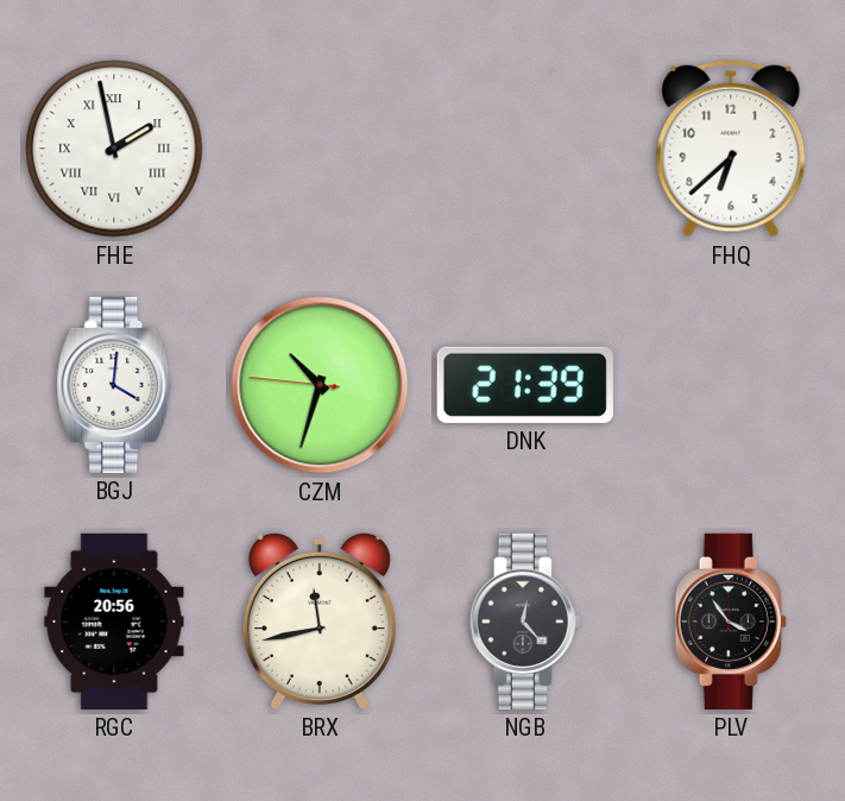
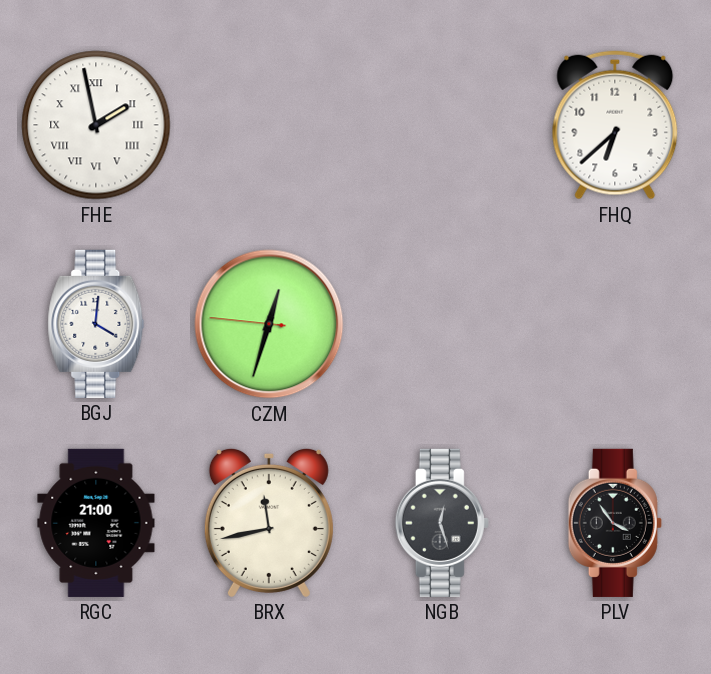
CZM: 10:32 -> 12:32
DNK: 21:39 -> none
RGC: 20:56 -> 21:00
NGB: 12:23 -> 12:27
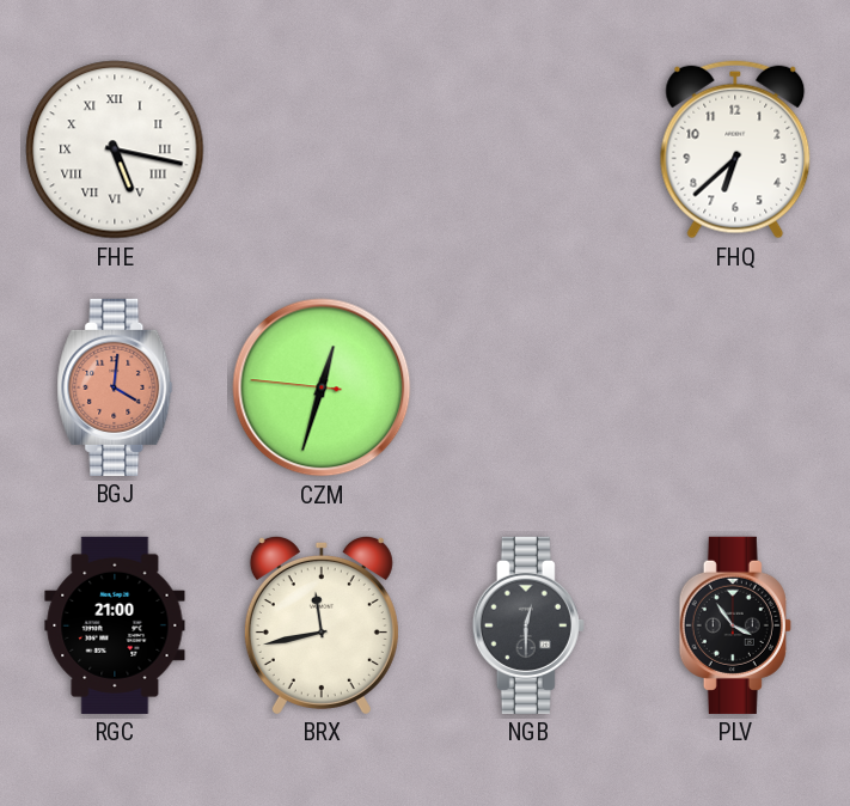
FHE: 1:58 -> 5:17
BGJ dial: white -> salmon
NGB: 12:27 -> 12:30
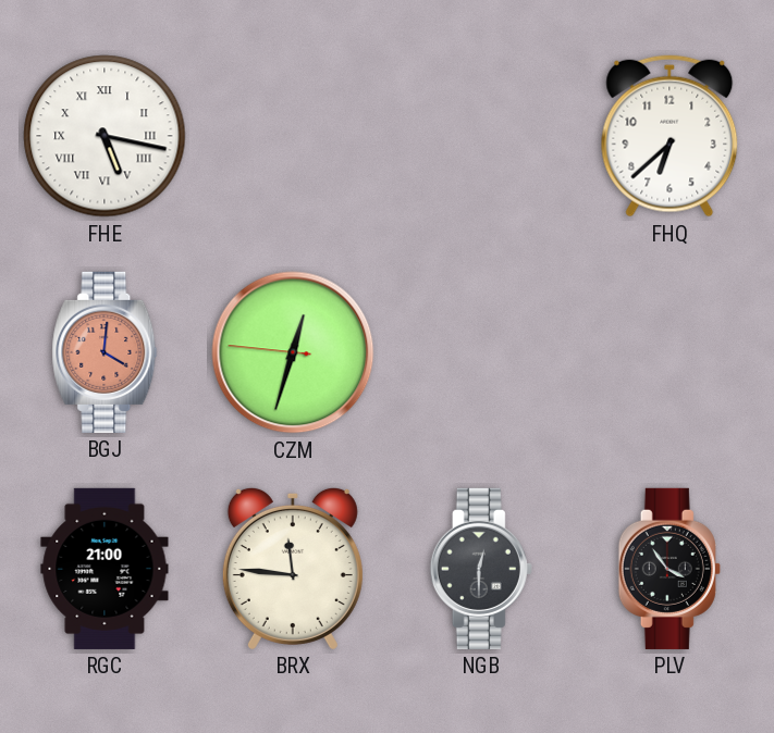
BRX: 11:43 -> 11:46
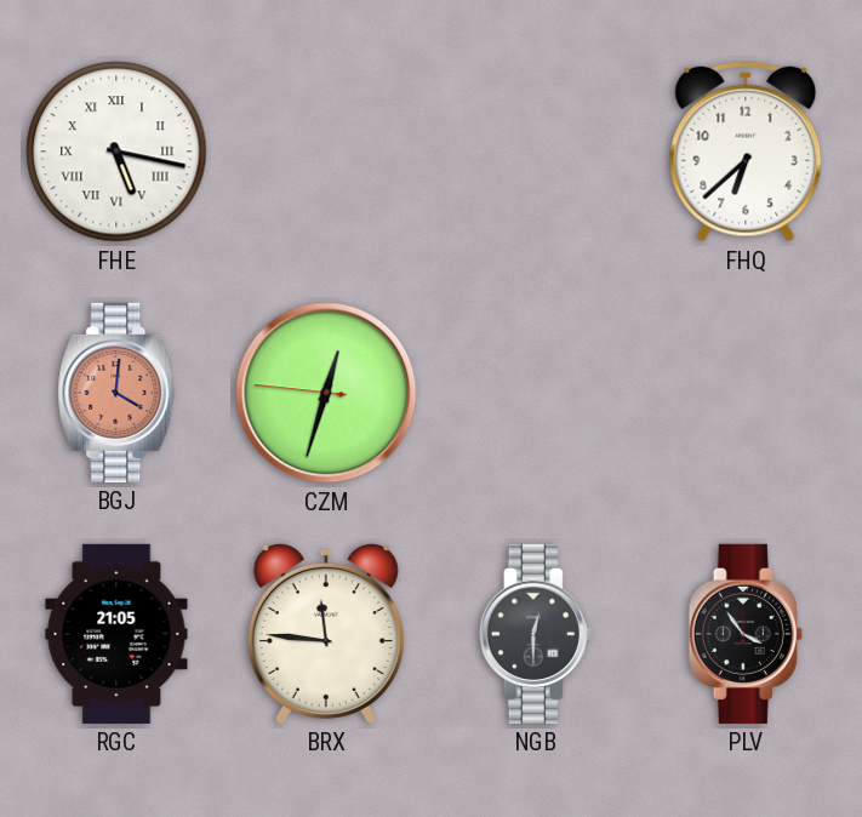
RGC: 21:00 -> 21:05
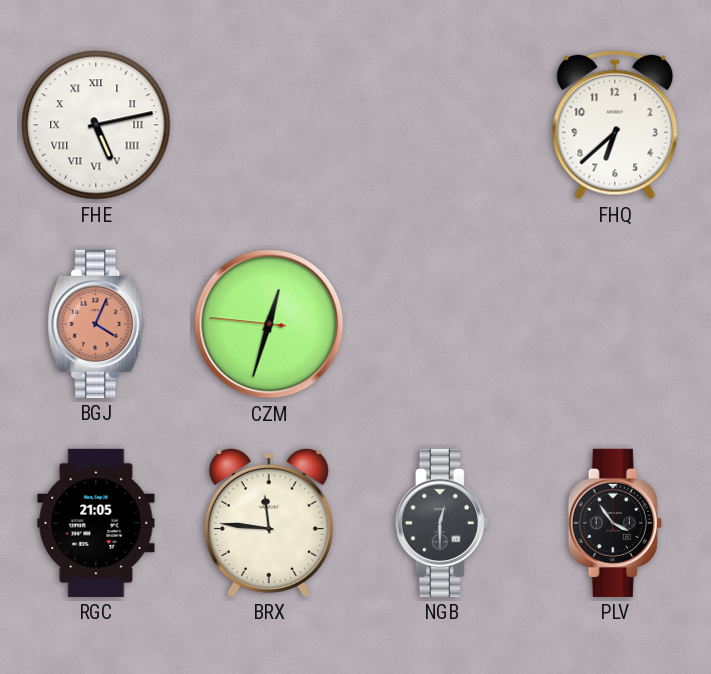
FHE: 5:17 -> 5:13
BGJ: 4:01 -> 4:04
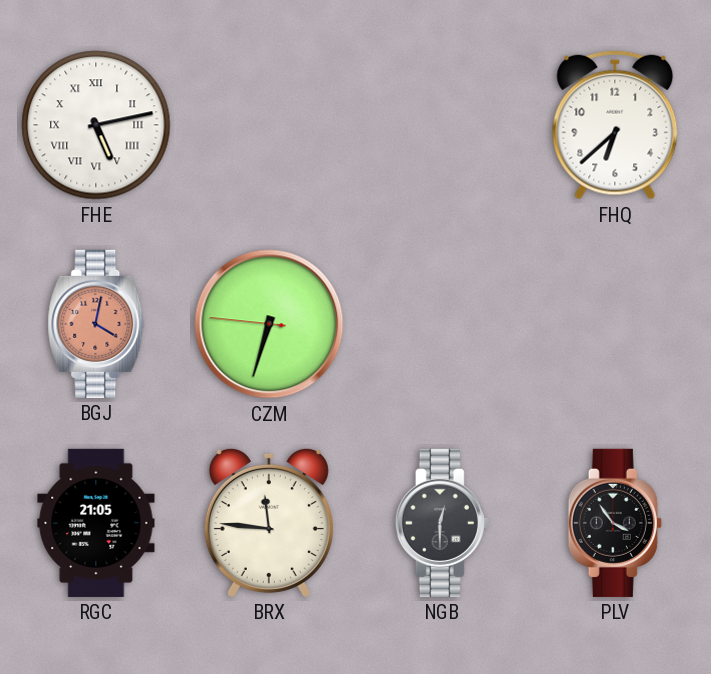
BGJ: 4:04 -> 4:02
CZM: 12:32 -> 6:32
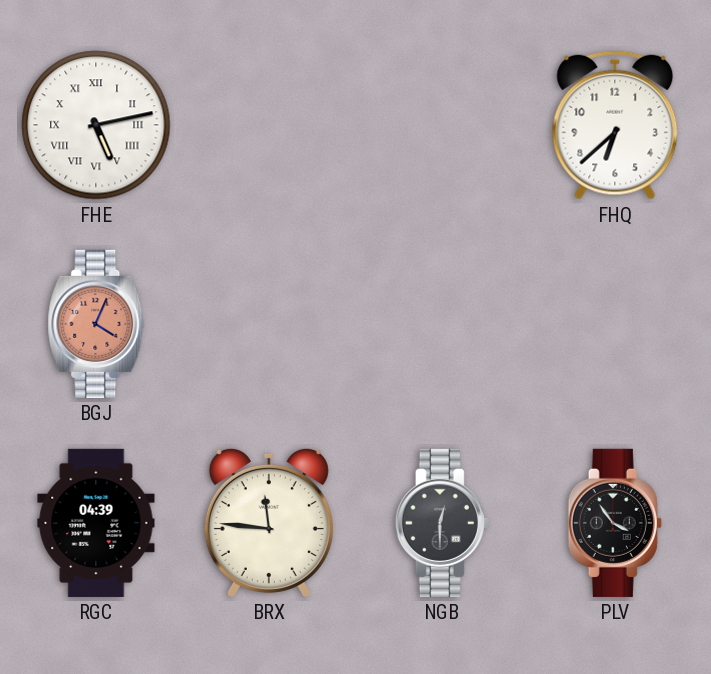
BGJ: 4:02 -> 4:04
CZM: 6:32 -> none
RGC: 21:05 -> 04:39
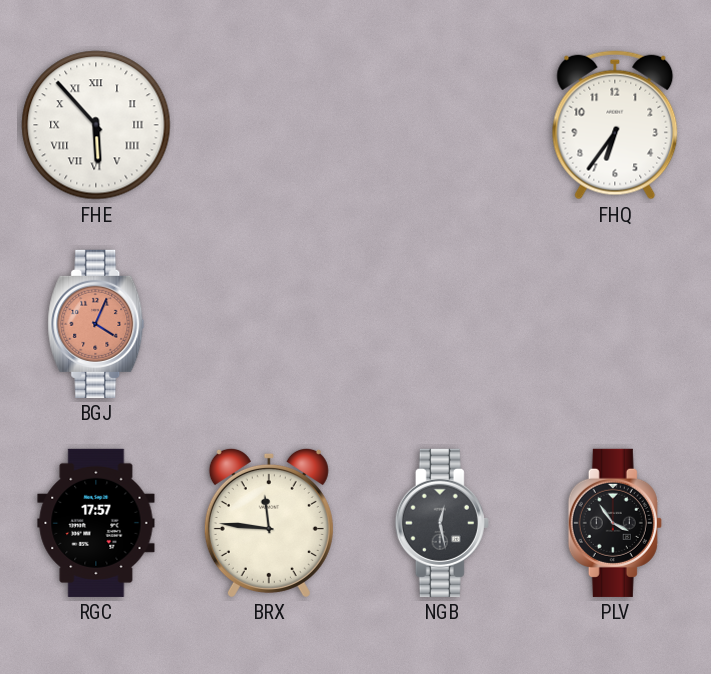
FHE: 5:13 -> 5:53
FHQ: 6:38 -> 6:36
RGC: 04:39 -> 17:57
NGB: 12:30 -> 12:28
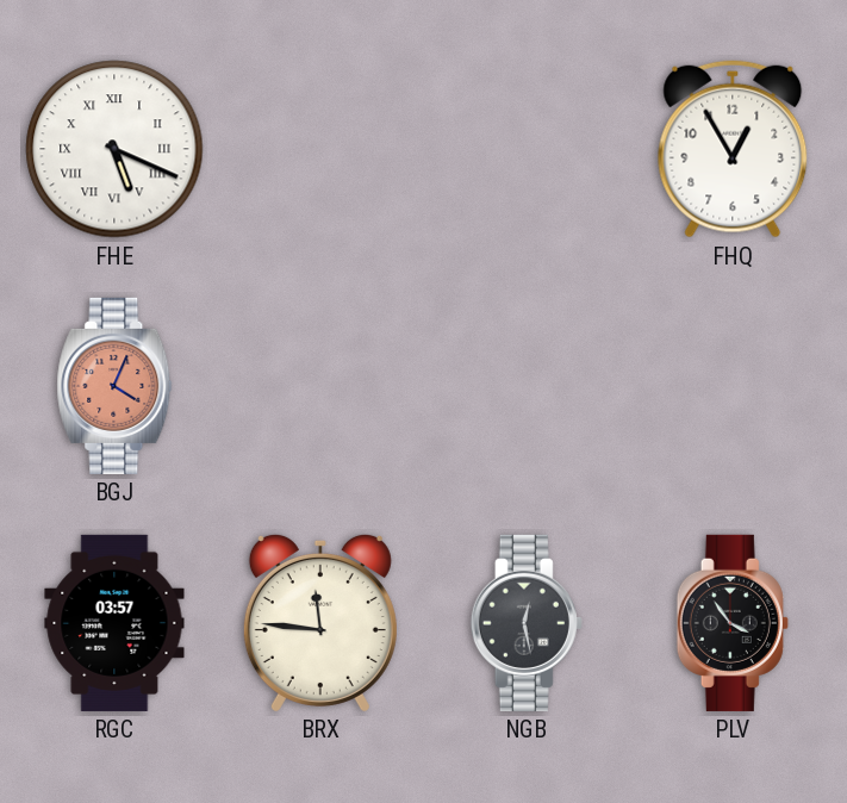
FHE: 5:53 -> 5:19
FHQ: 6:36 -> 12:55
RGC: 17:57 -> 03:57
